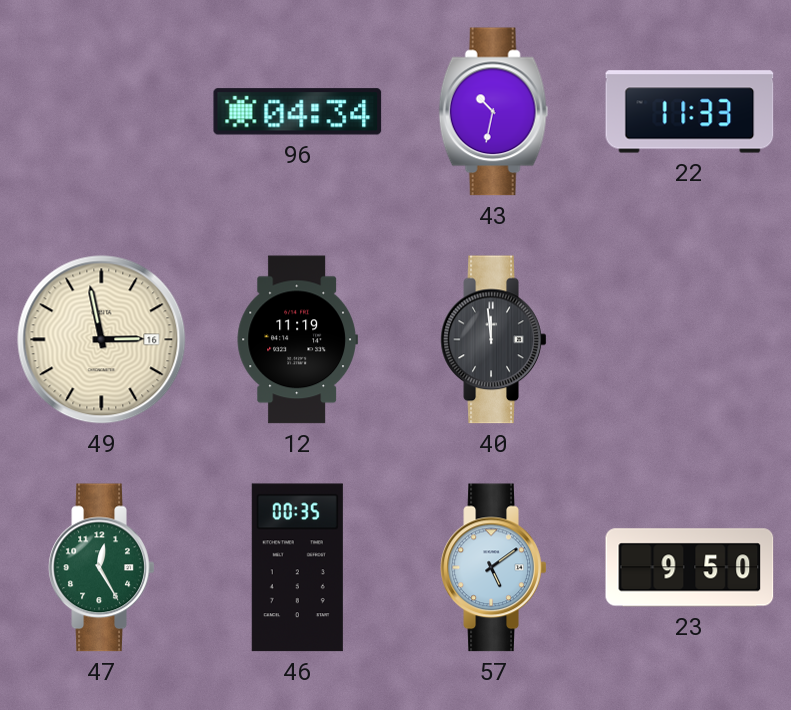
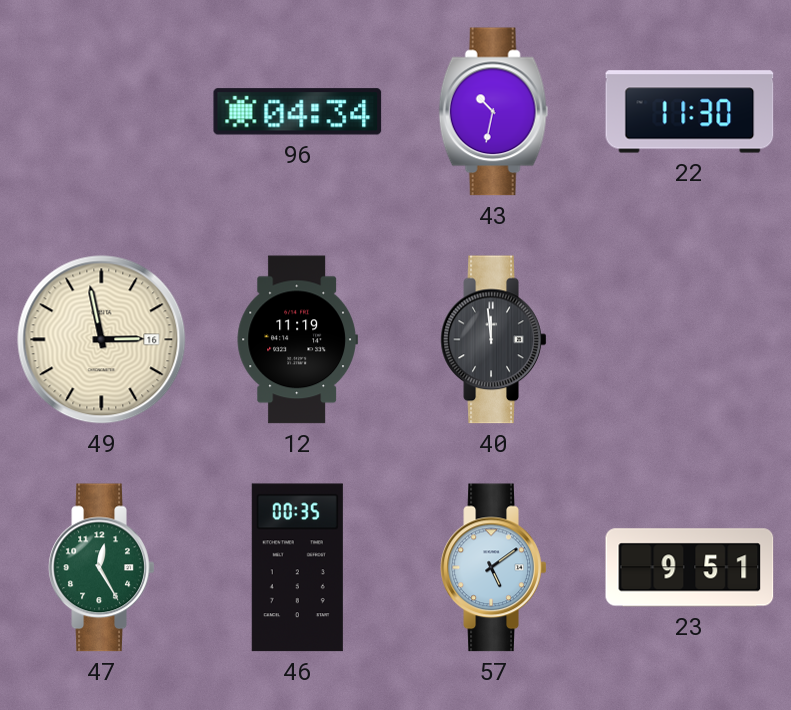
22: 11:33 -> 11:30
23: 9:50 -> 9:51
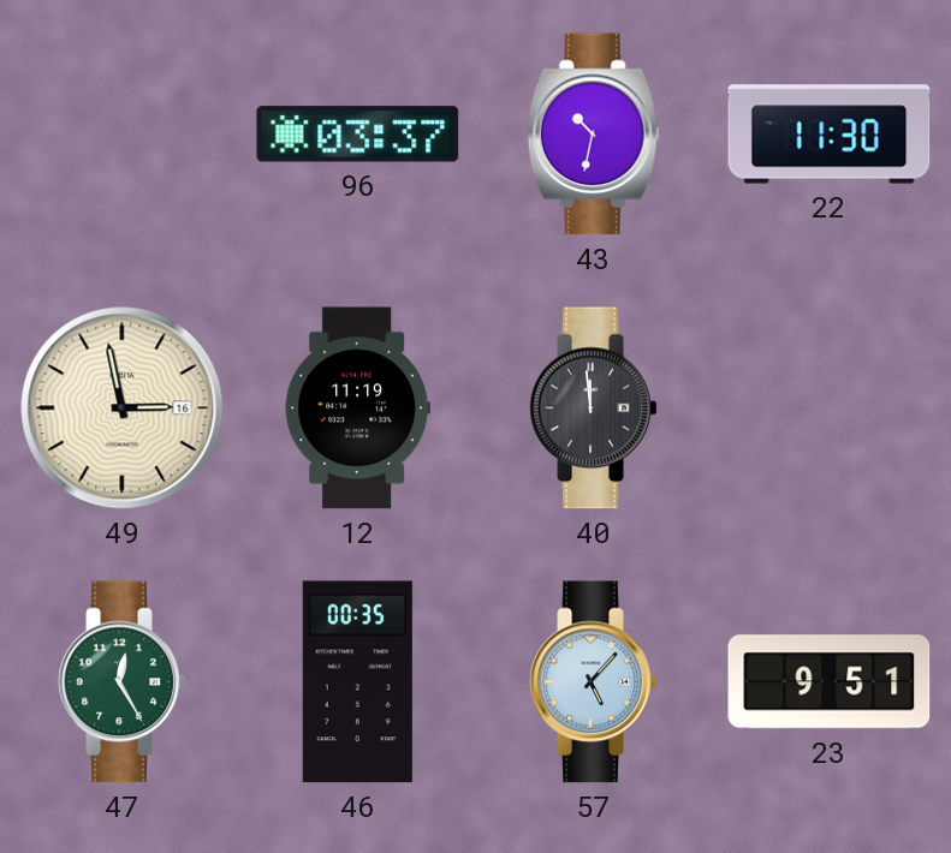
96: 04:34 -> 03:37
57: 5:09 -> 5:07
